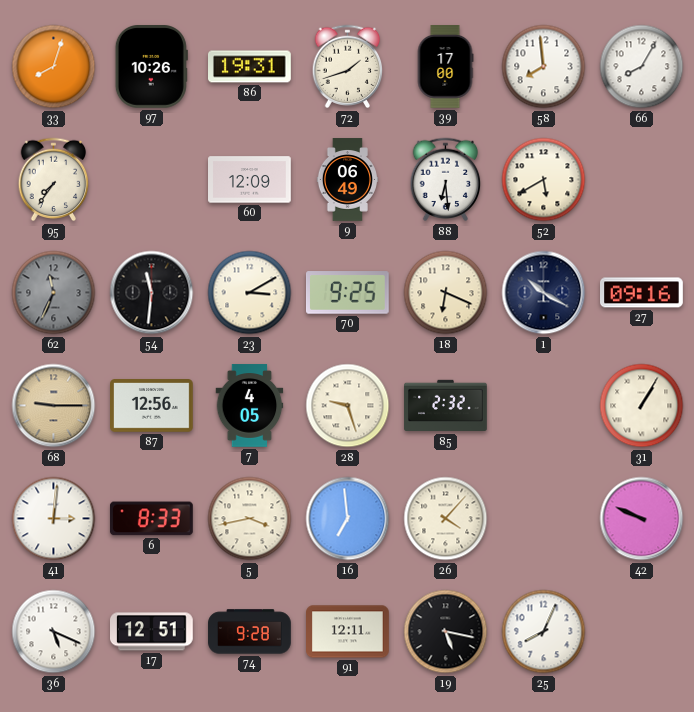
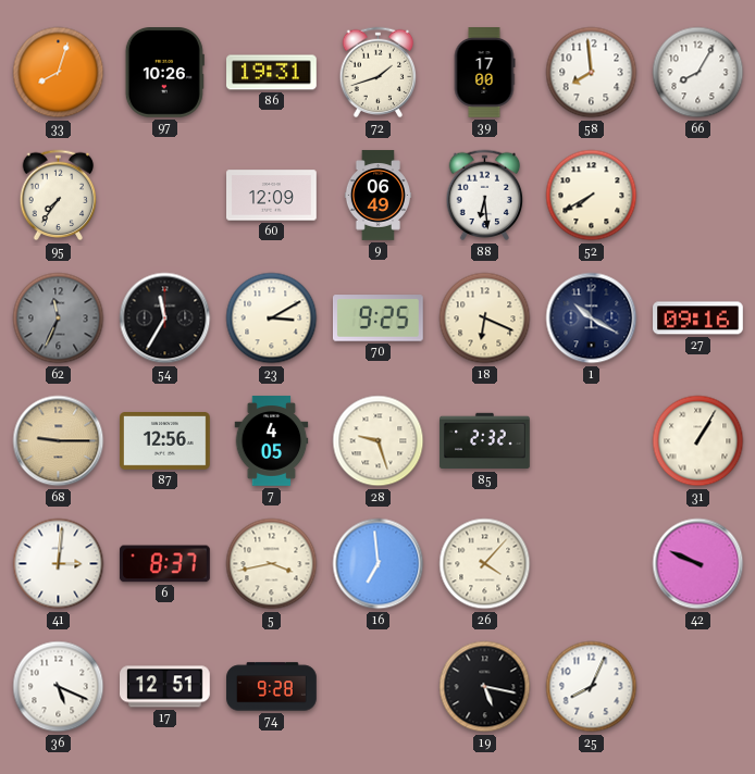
52: 5:40 -> 7:40
54: 11:31 -> 11:35
6: 8:33 -> 8:37
91: 12:11 -> none
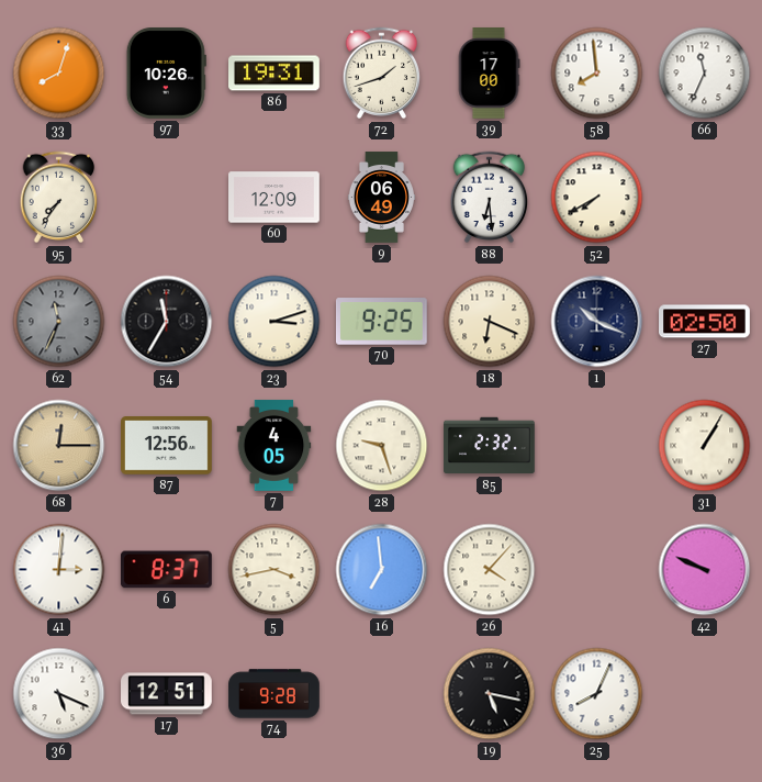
66: 8:05 -> 11:34
23: 3:10 -> 3:12
1: 10:20 -> 10:19
27: 09:16 -> 02:50
68: 9:15 -> 12:15
